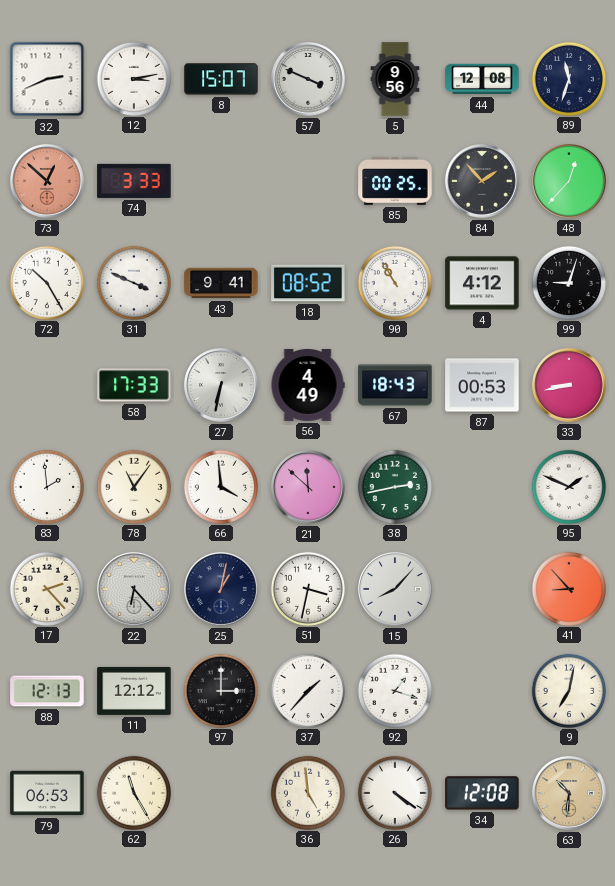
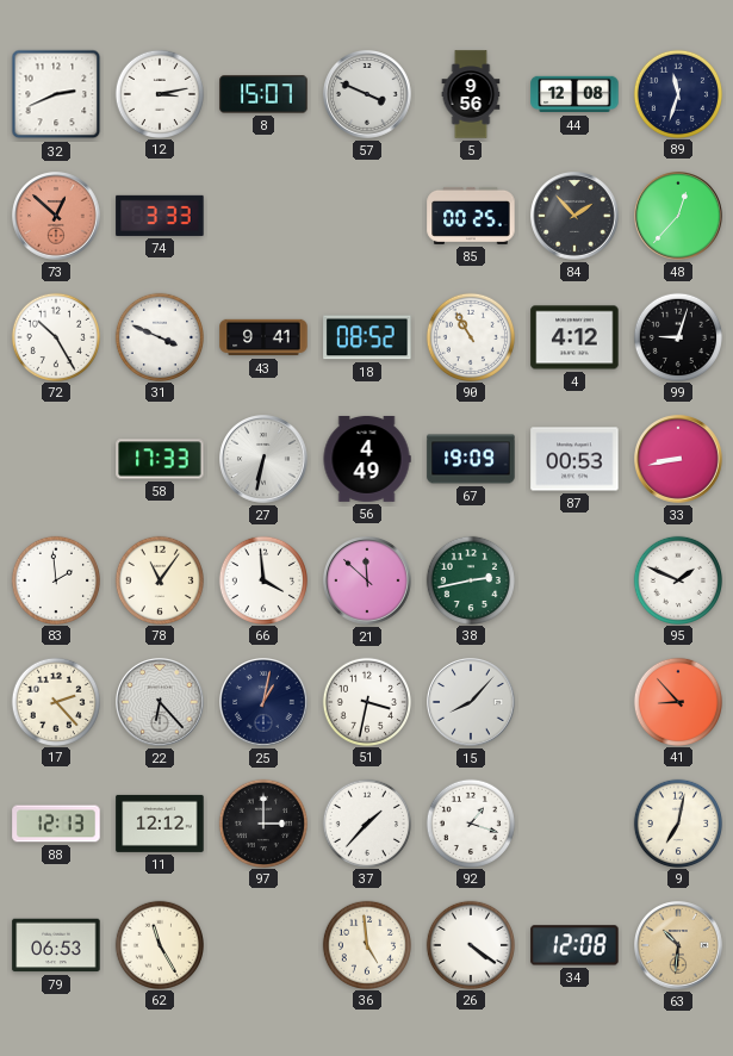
67: 18:43 -> 19:09
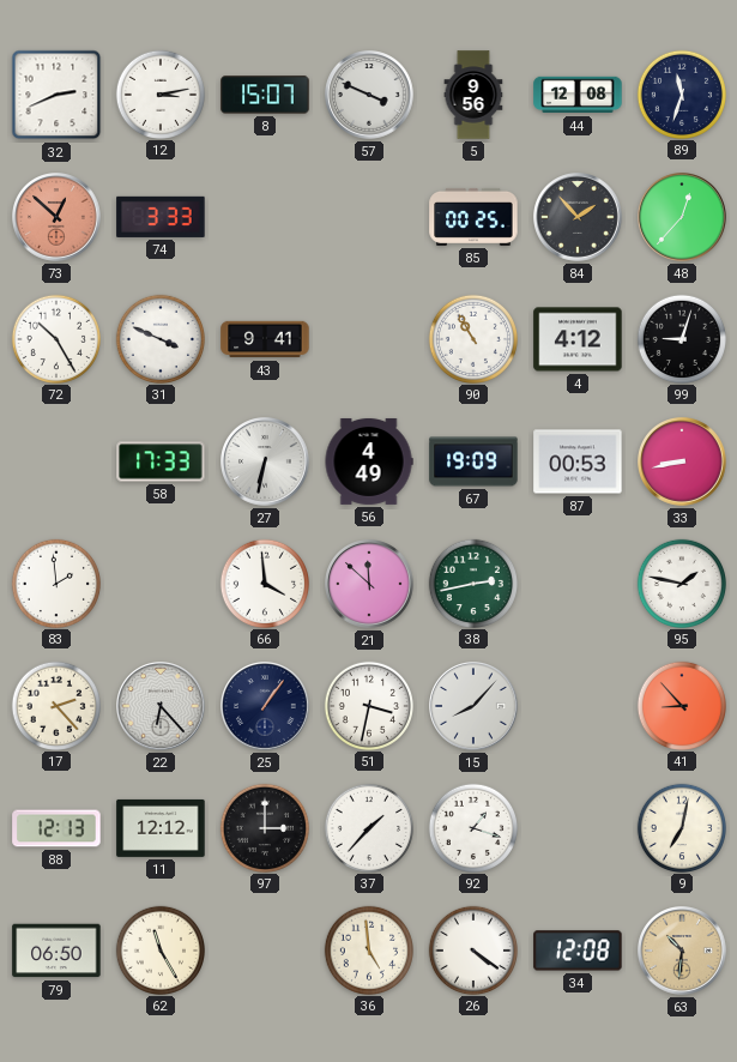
18: 08:52 -> none
78: 11:06 -> none
95: 1:49 -> 1:47
25: 1:02 -> 1:06
79: 06:53 -> 06:50
